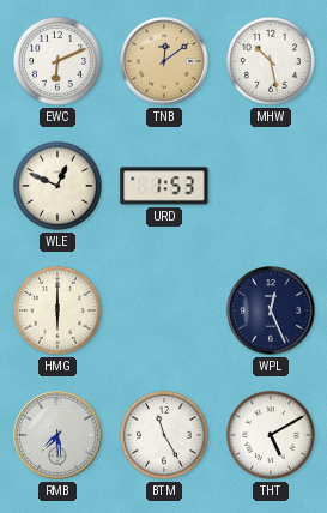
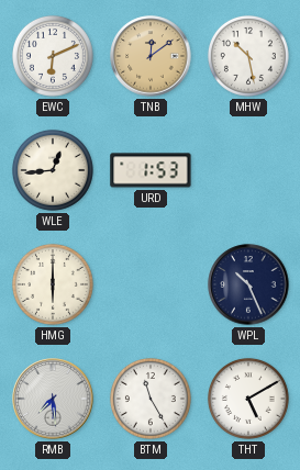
WLE: 12:49 -> 12:44
WPL: 12:26 -> 10:26
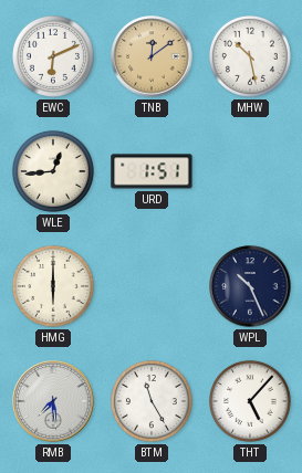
URD: 1:53 -> 1:51
THT: 5:10 -> 5:07
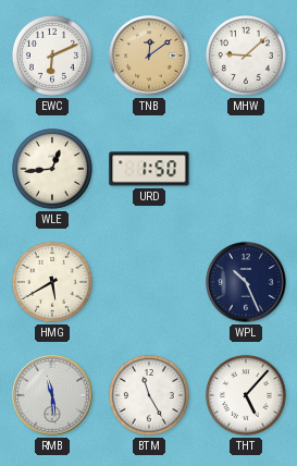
MHW: 10:28 -> 9:08
URD: 1:51 -> 1:50
HMG: 6:00 -> 5:40
RMB: 7:29 -> 11:29
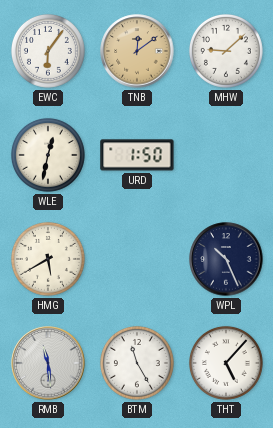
EWC: 6:11 -> 6:06
WLE: 12:44 -> 12:32
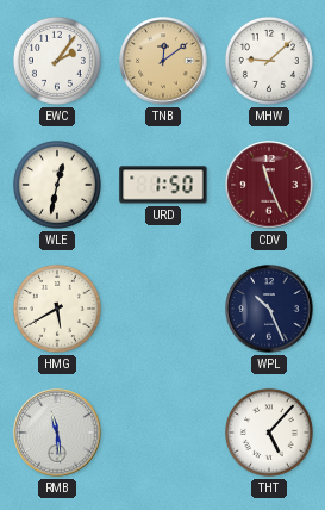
EWC: 6:06 -> 2:06
CDV: none -> 11:26
BTM: 11:25 -> none
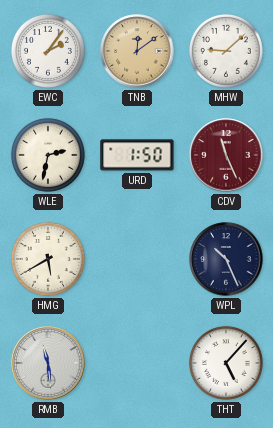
WLE: 12:32 -> 2:32
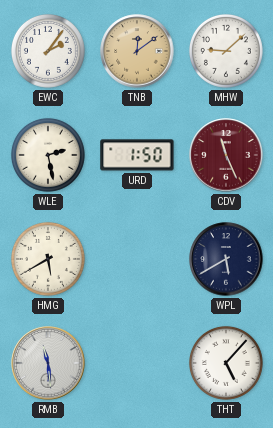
WLE: 2:32 -> 2:28
WPL: 10:26 -> 5:40
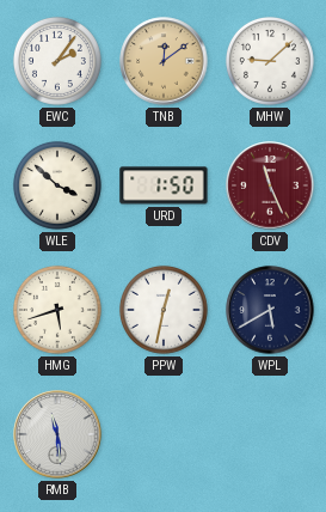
WLE: 2:28 -> 3:52
HMG: 5:40 -> 5:42
PPW: none -> 12:32
THT: 5:07 -> none
